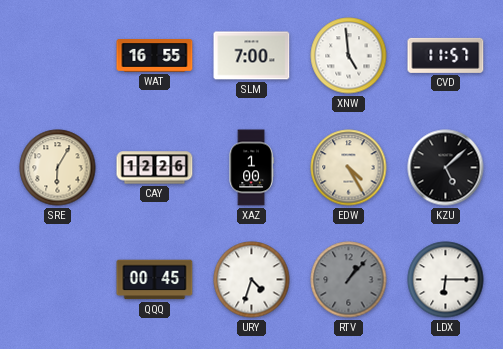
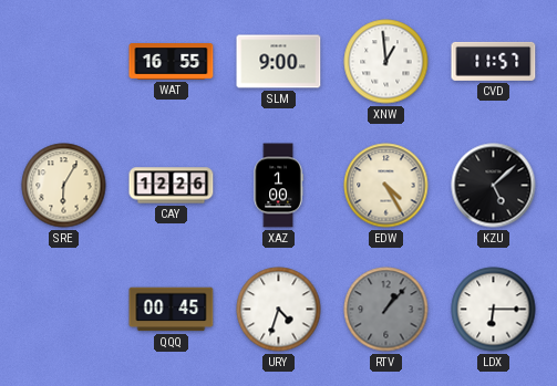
SLM: 7:00 -> 9:00
XNW: 4:59 -> 12:59
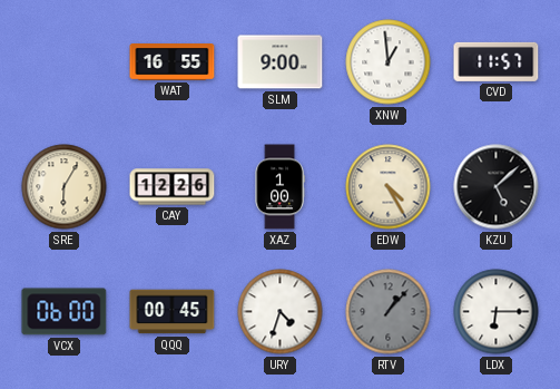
VCX: none -> 06:00
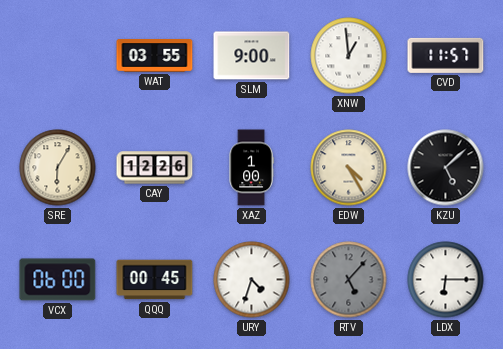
WAT: 16:55 -> 03:55
RTV: 1:07 -> 5:07
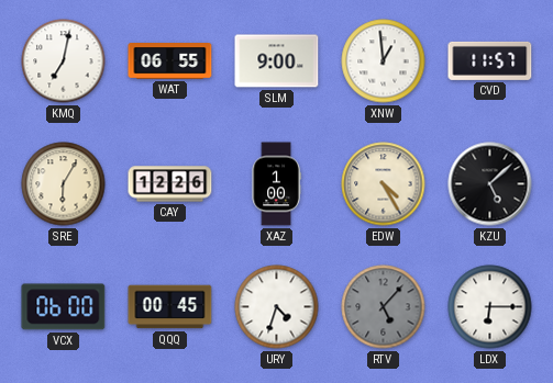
KMQ: none -> 7:02
WAT: 03:55 -> 06:55
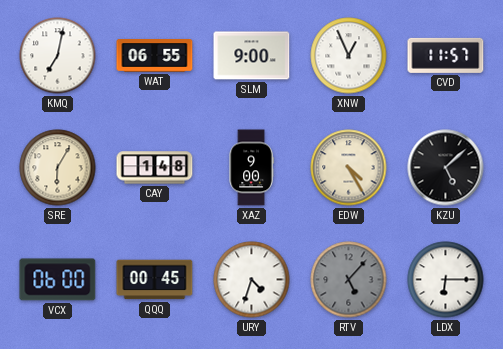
XNW: 12:59 -> 12:56
CAY: 12:26 -> 1:48
XAZ: 1:00 -> 9:00
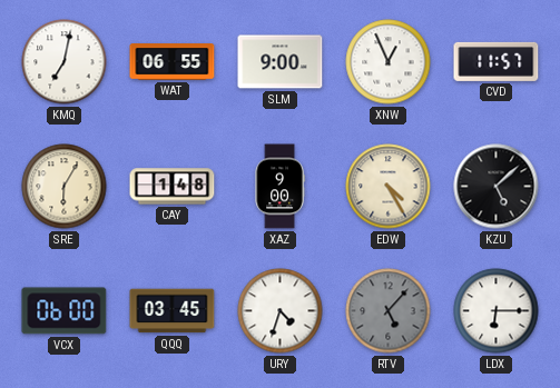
QQQ: 00:45 -> 03:45
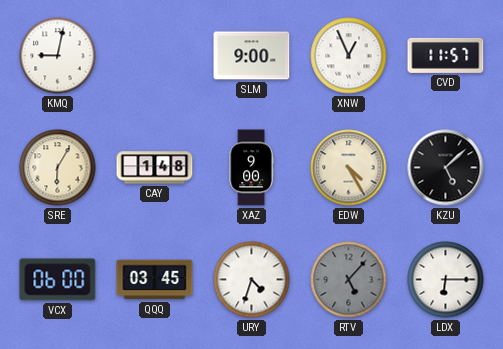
KMQ: 7:02 -> 9:02
WAT: 06:55 -> none
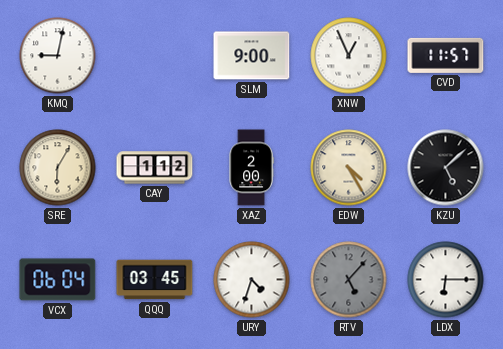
CAY: 1:48 -> 1:12
XAZ: 9:00 -> 2:00
VCX: 06:00 -> 06:04
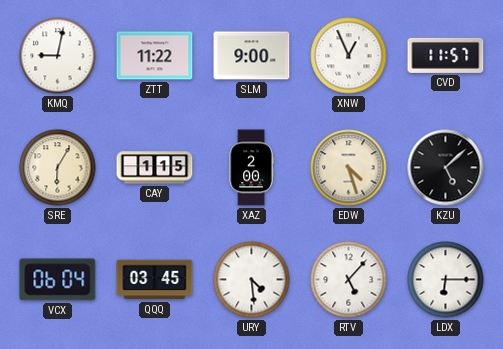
ZTT: none -> 11:22
CAY: 1:12 -> 1:15
EDW: 4:25 -> 4:27
URY: 4:33 -> 4:29
RTV dial: grey -> white
